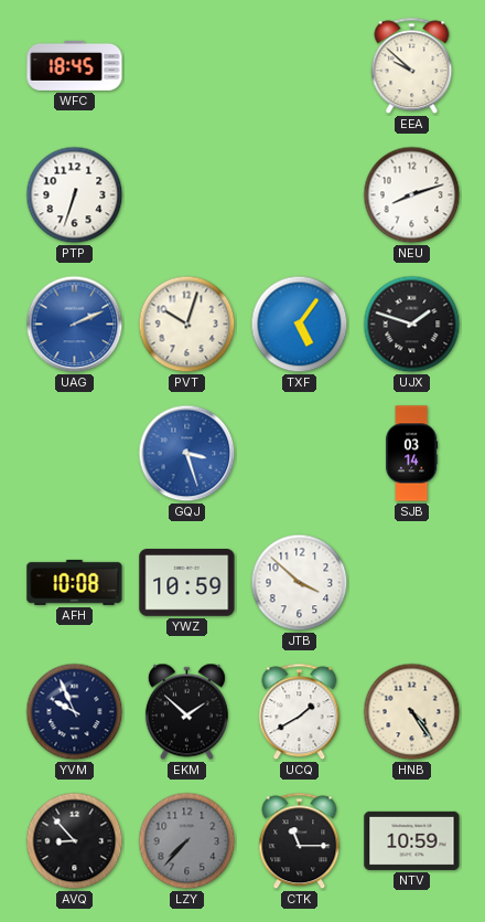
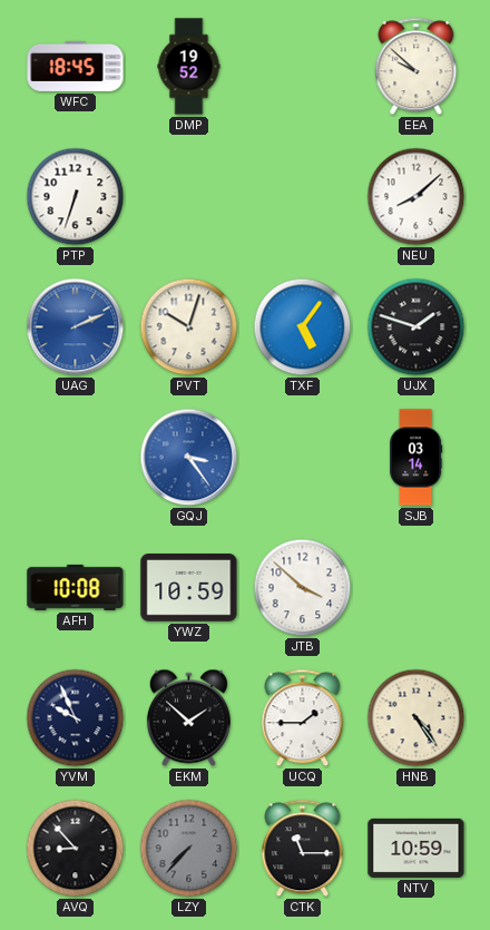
DMP: none -> 19:52
NEU: 8:12 -> 8:08
GQJ: 3:27 -> 3:24
UCQ: 1:40 -> 1:45
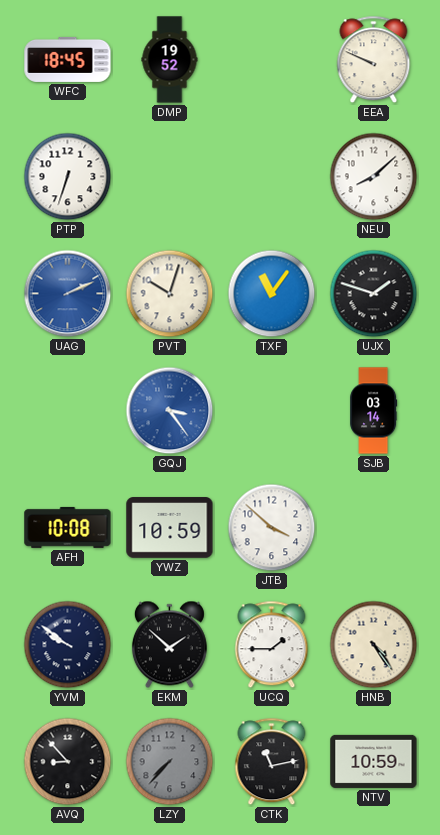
EEA: 9:52 -> 9:49
TXF: 5:06 -> 11:06
YVM: 9:56 -> 9:51
CTK: 11:15 -> 11:13
